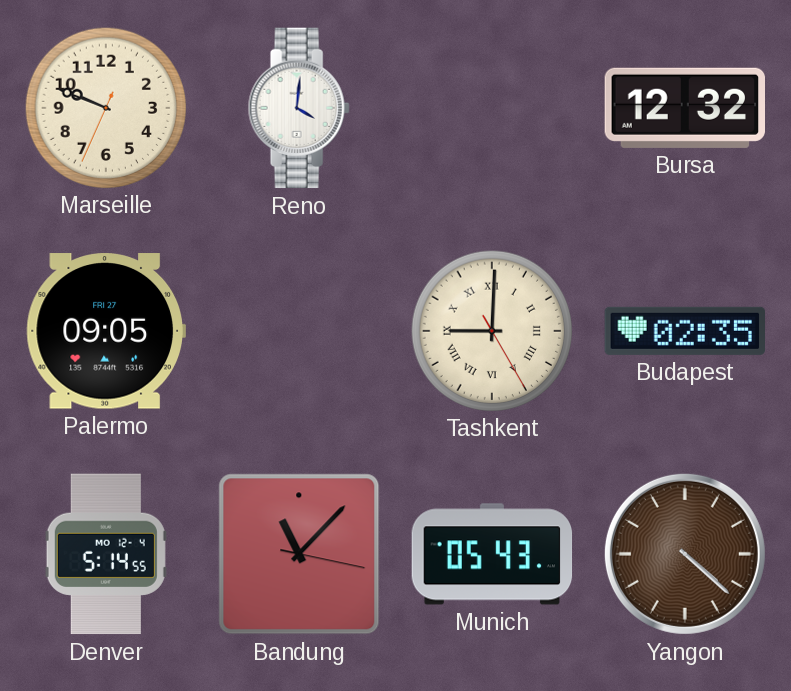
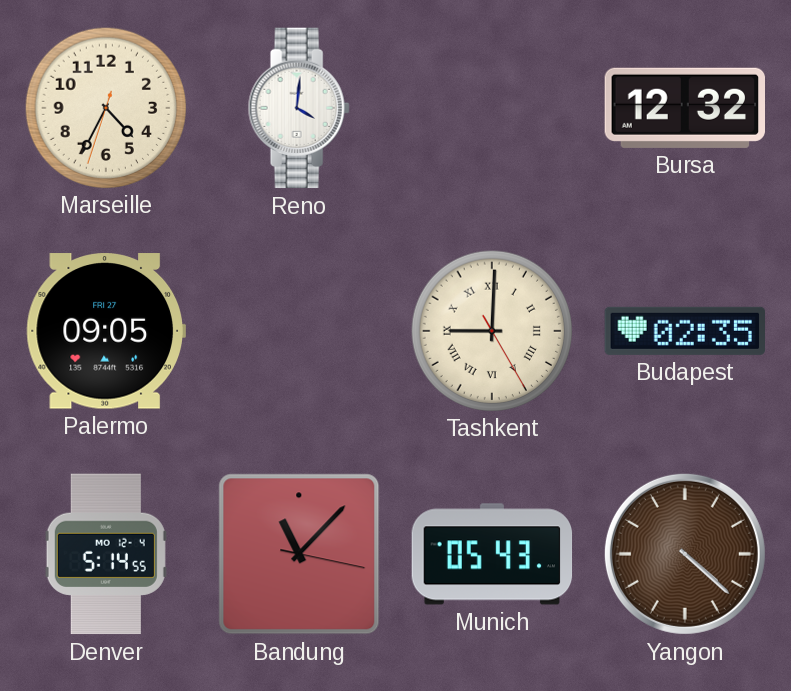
Marseille: 9:48 -> 4:34
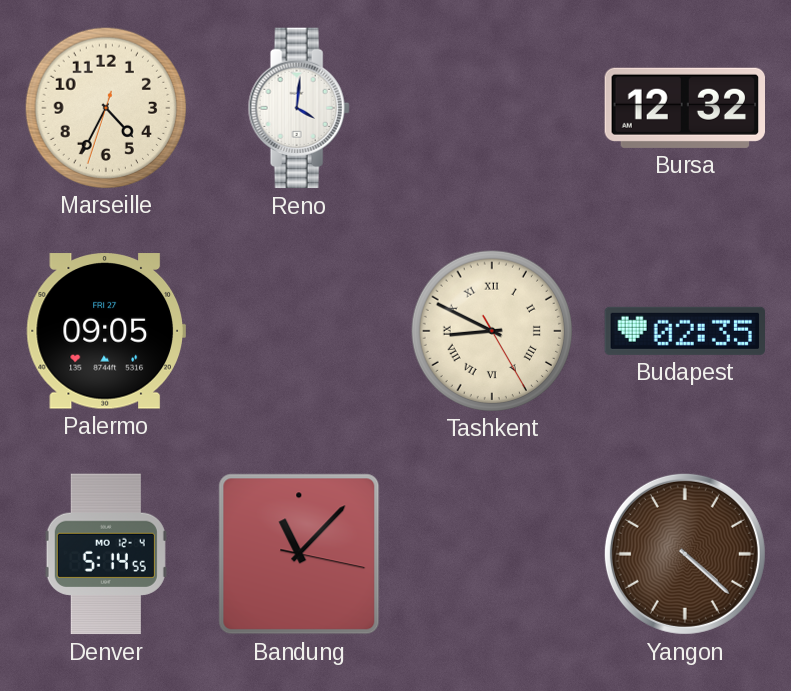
Tashkent: 9:00 -> 8:49
Munich: 05:43 -> none
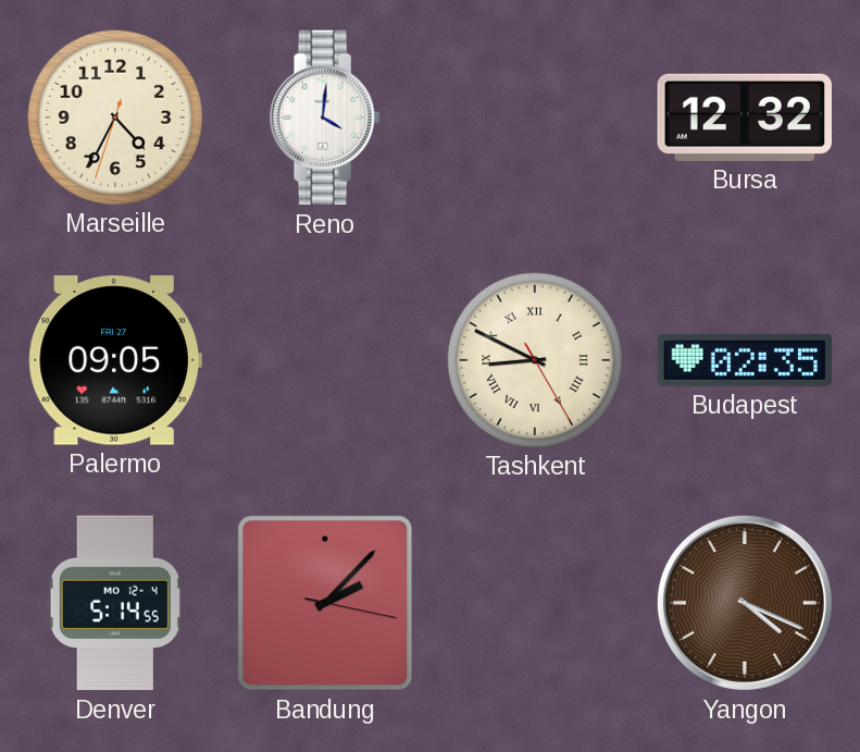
Bandung: 11:07 -> 2:07
Yangon: 4:22 -> 4:19
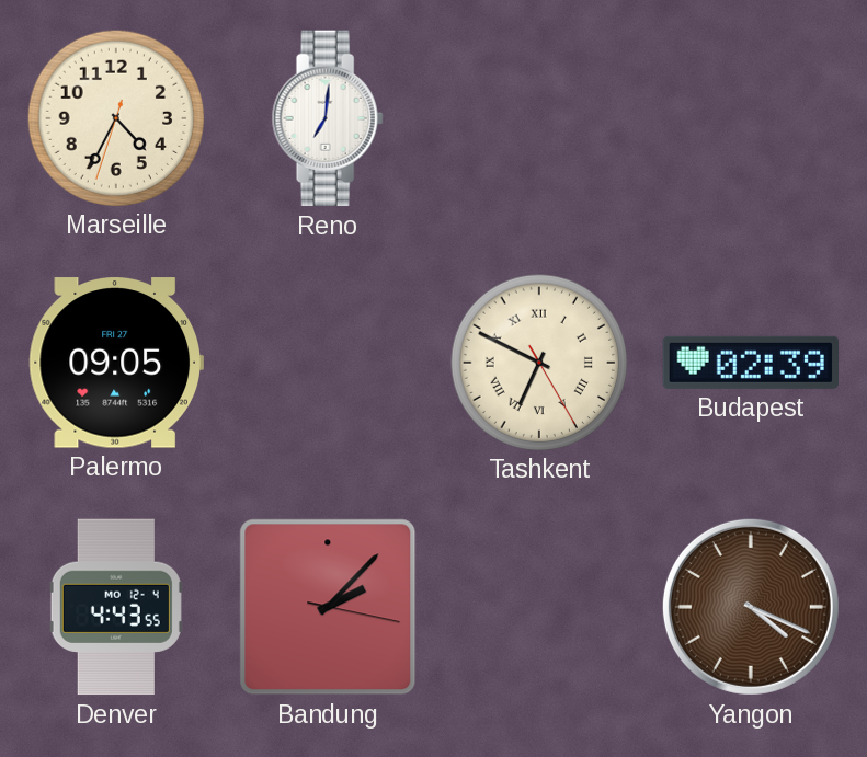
Reno: 4:01 -> 7:01
Bursa: 12:32 -> none
Tashkent: 8:49 -> 6:49
Budapest: 02:35 -> 02:39
Denver: 5:14 -> 4:43
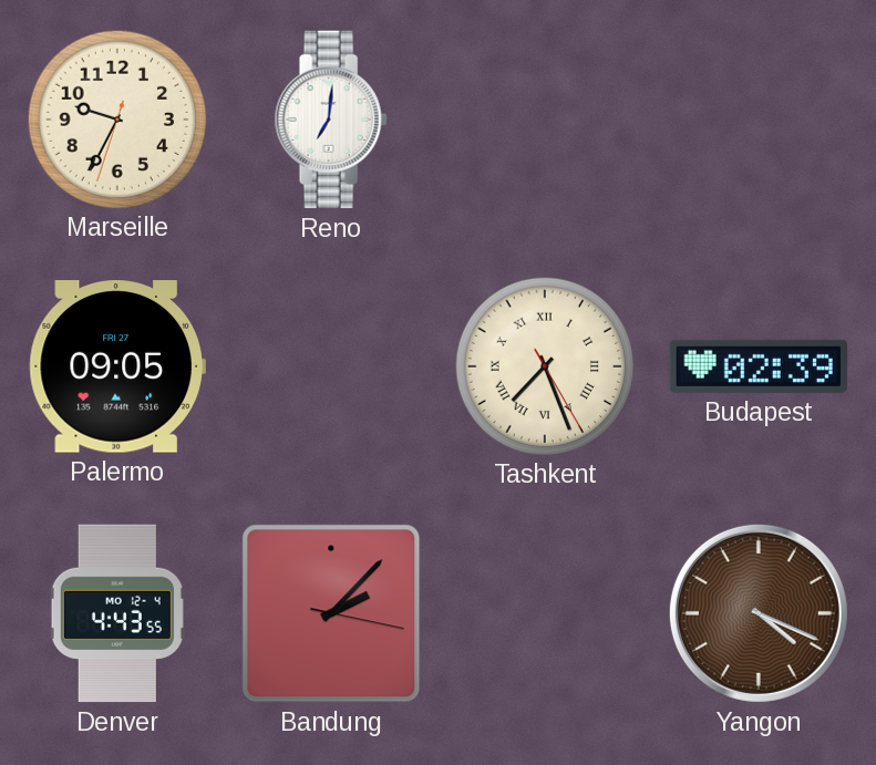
Marseille: 4:34 -> 9:34
Tashkent: 6:49 -> 7:26
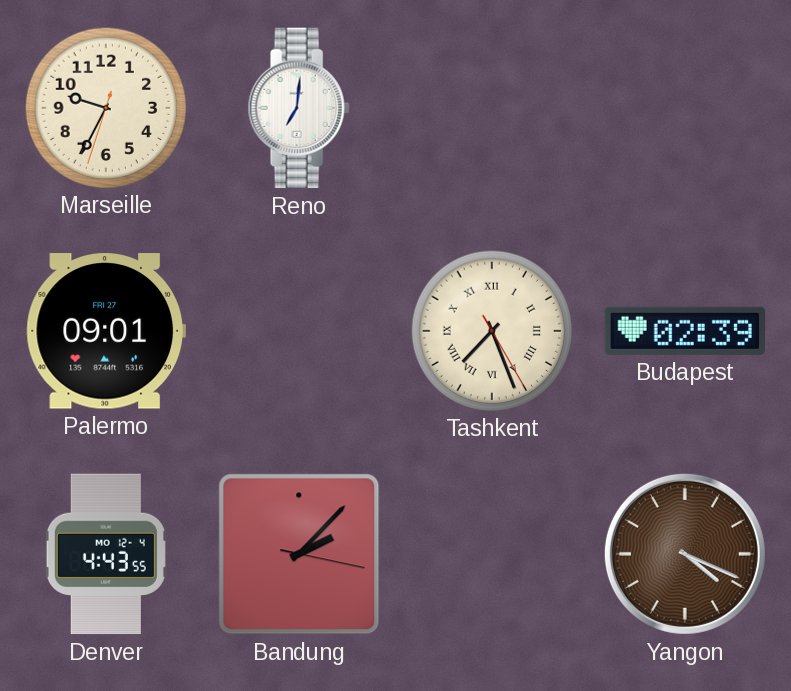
Palermo: 09:05 -> 09:01
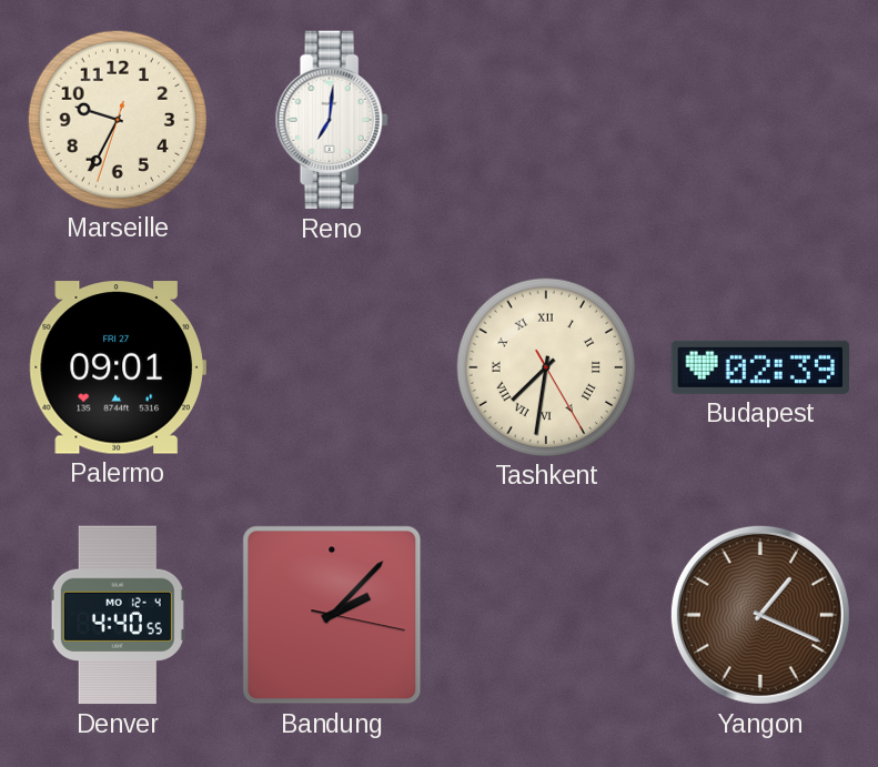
Tashkent: 7:26 -> 7:31
Denver: 4:43 -> 4:40
Yangon: 4:19 -> 1:19
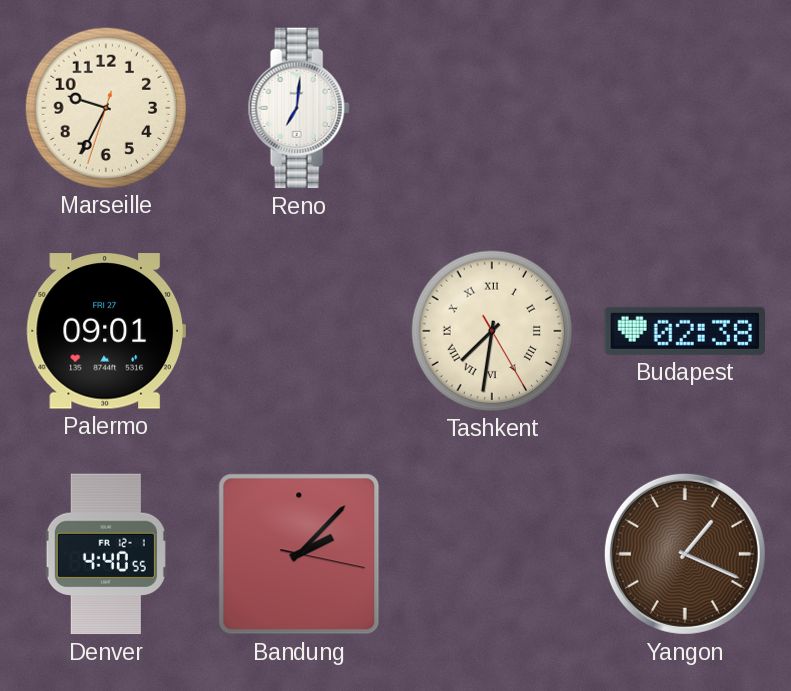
Budapest: 02:39 -> 02:38
Denver date: MO 12-4 -> FR 12-1
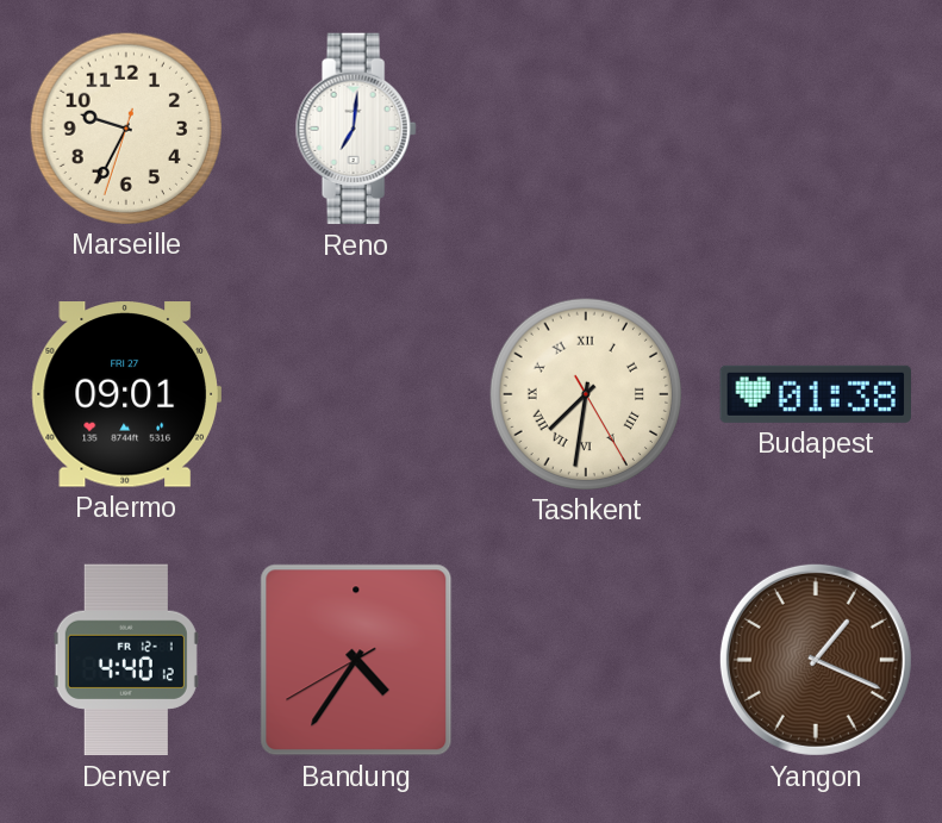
Budapest: 02:38 -> 01:38
Denver: 4:40:55 -> 4:40:12
Bandung: 2:07 -> 4:35
